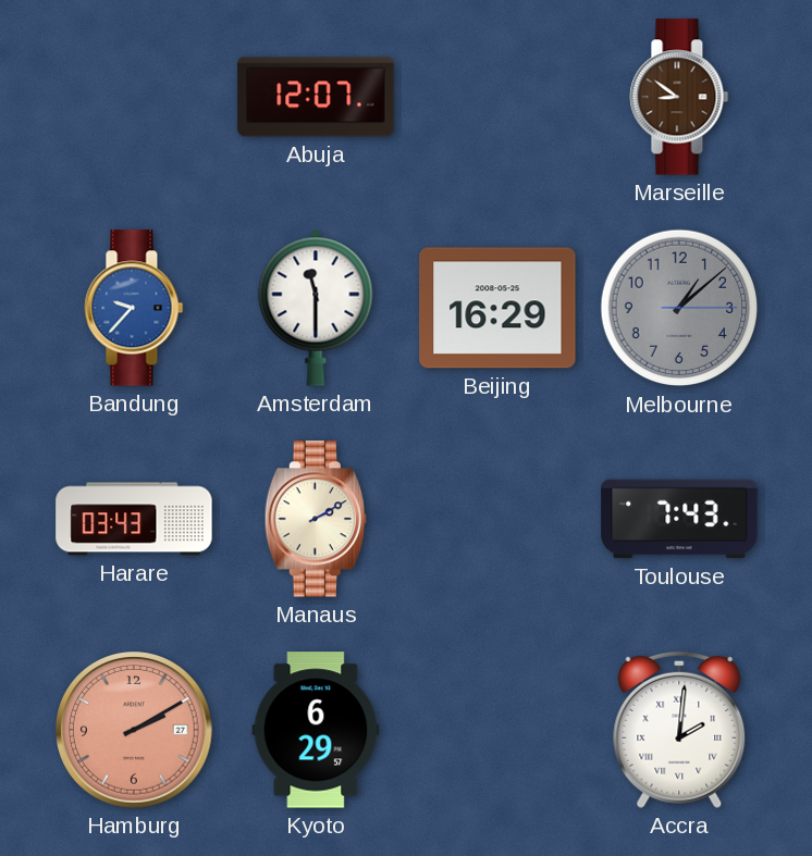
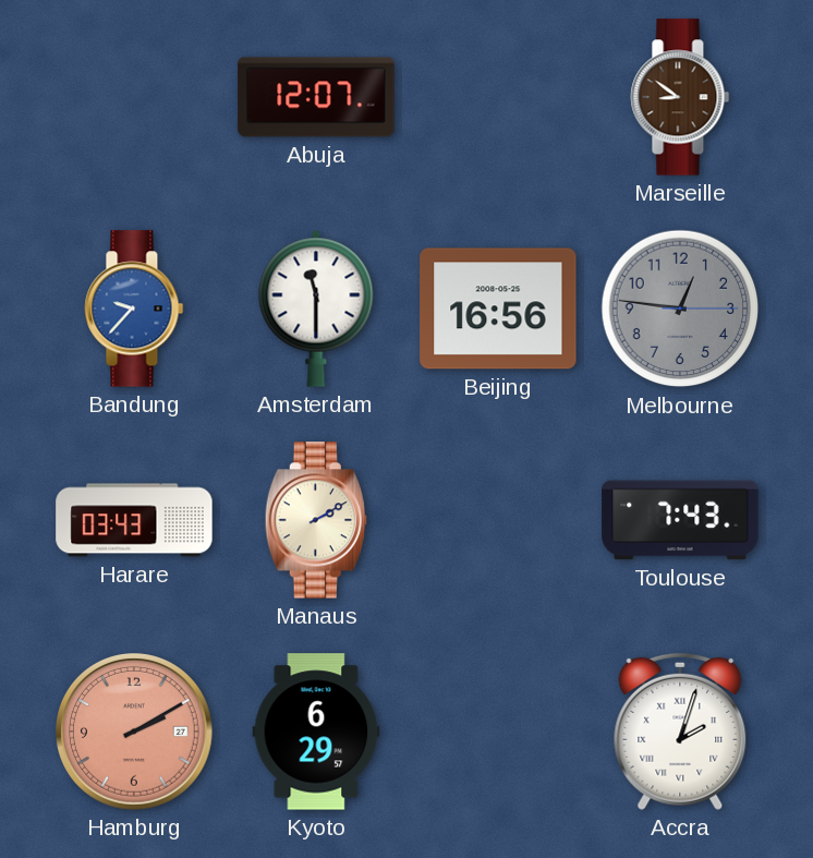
Beijing: 16:29 -> 16:56
Melbourne: 1:08 -> 12:46
Accra: 2:01 -> 2:03
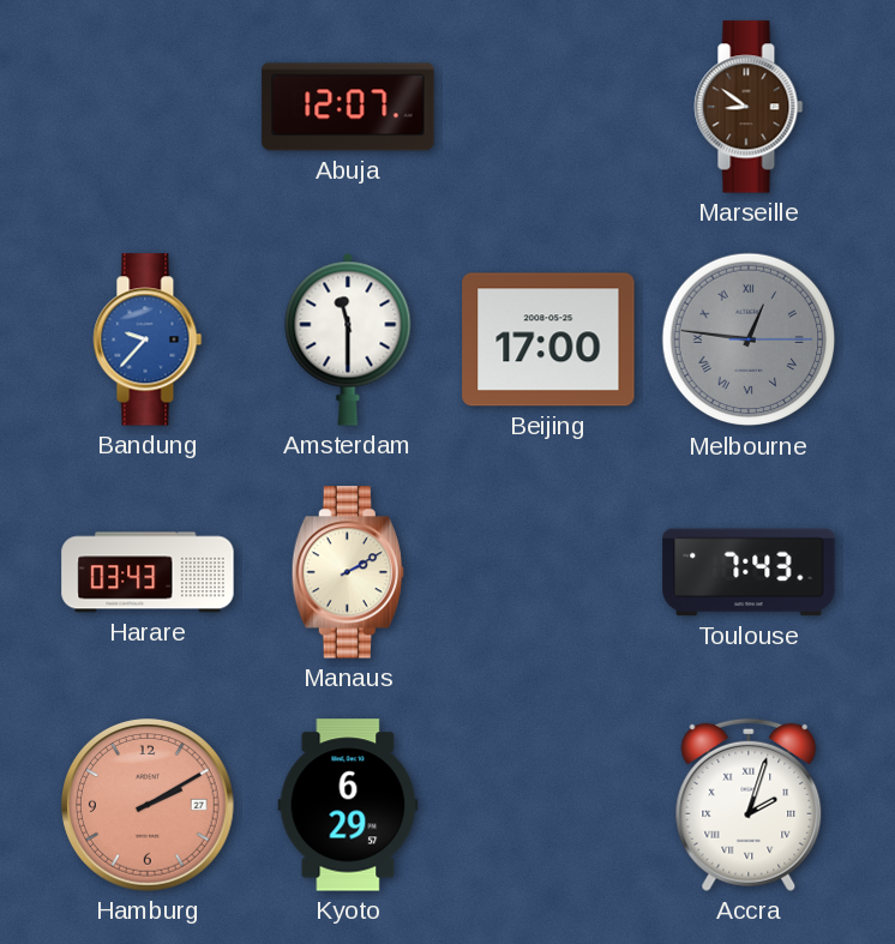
Beijing: 16:56 -> 17:00
Melbourne numerals: Arabic -> Roman
